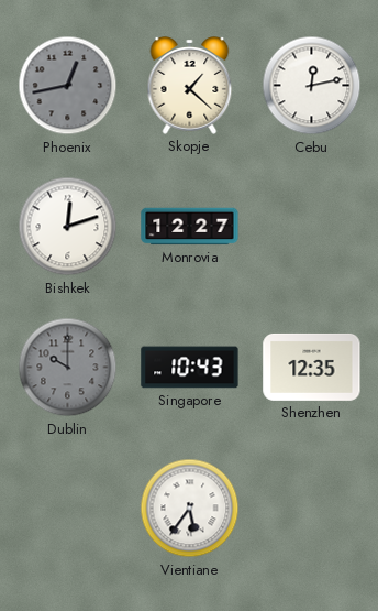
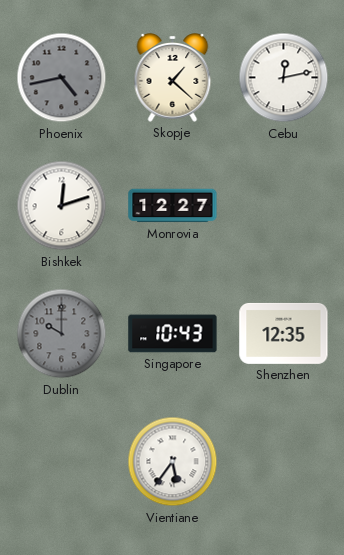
Phoenix: 12:43 -> 4:43
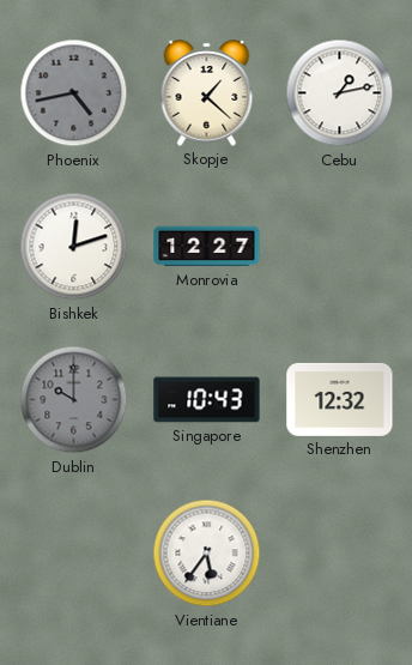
Cebu: 12:13 -> 1:13
Shenzhen: 12:35 -> 12:32
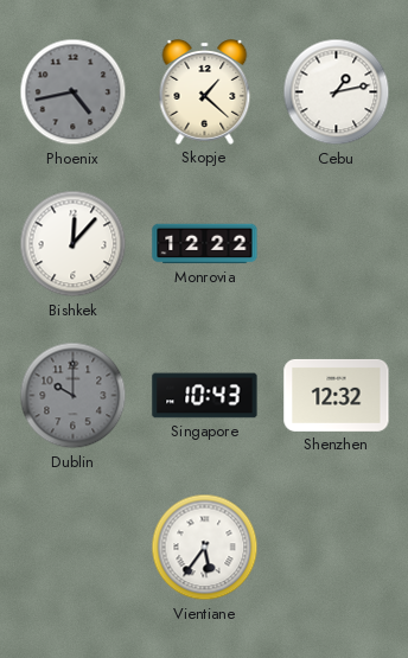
Bishkek: 12:12 -> 12:07
Monrovia: 12:27 -> 12:22
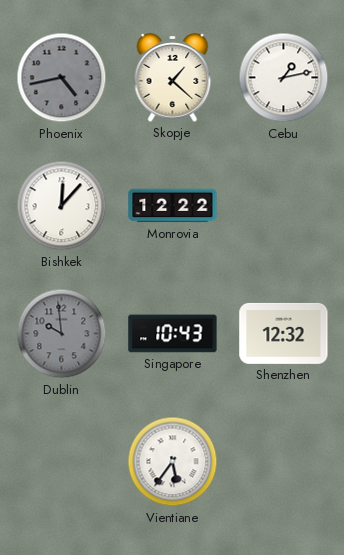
Dublin: 10:00 -> 9:59
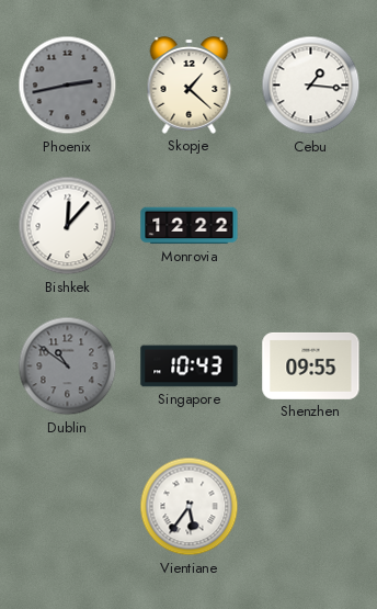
Phoenix: 4:43 -> 2:43
Cebu: 1:13 -> 1:16
Dublin: 9:59 -> 10:51
Shenzhen: 12:32 -> 09:55
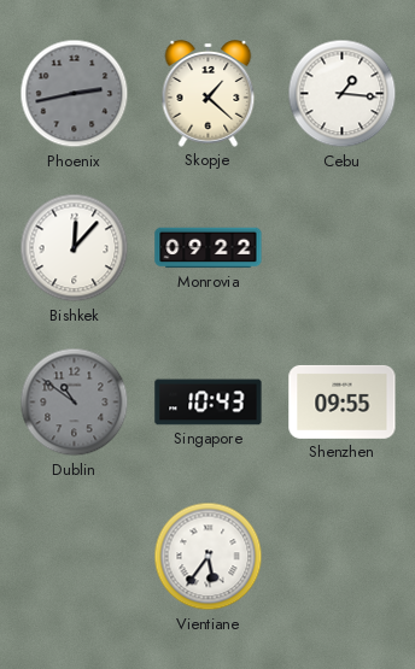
Monrovia: 12:22 -> 09:22
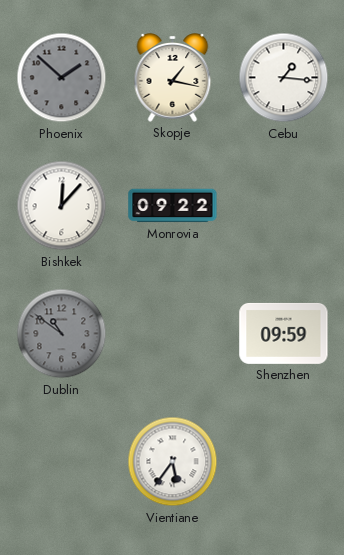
Phoenix: 2:43 -> 1:52
Skopje: 1:22 -> 1:17
Singapore: 10:43 -> none
Shenzhen: 09:55 -> 09:59
